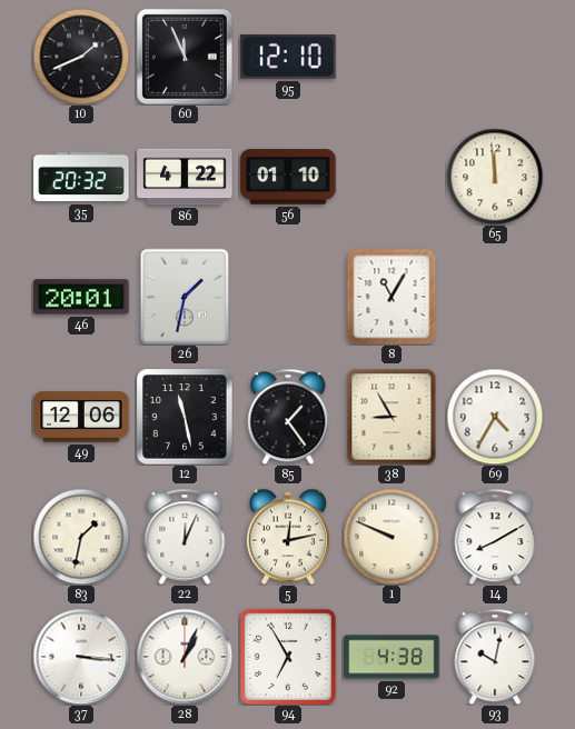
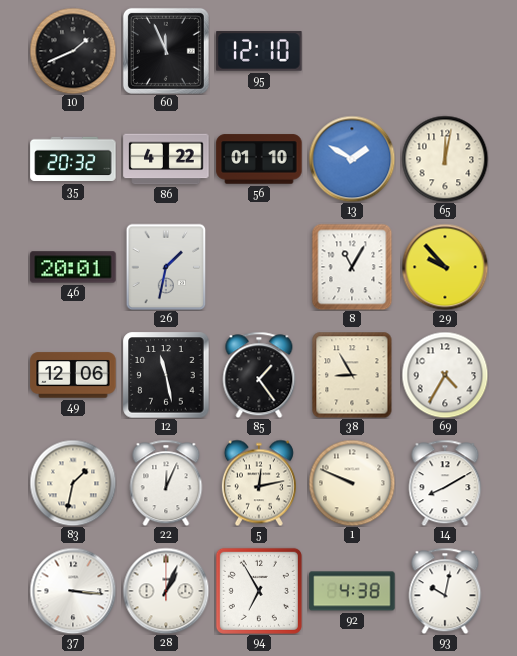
13: none -> 1:50
65: 11:59 -> 12:02
29: none -> 9:53
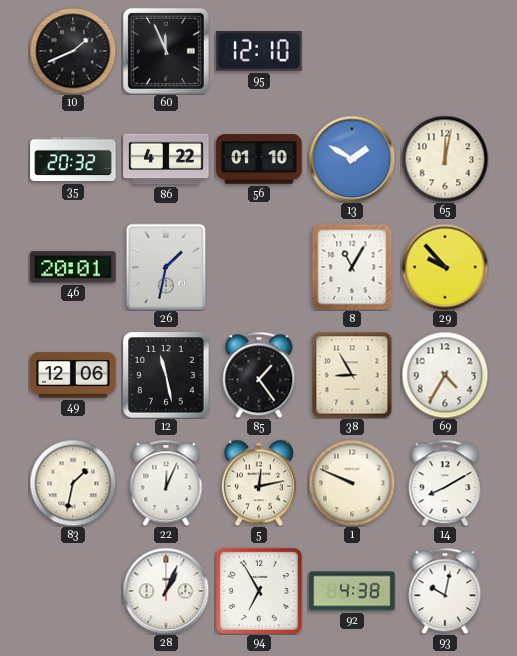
37: 3:16 -> none
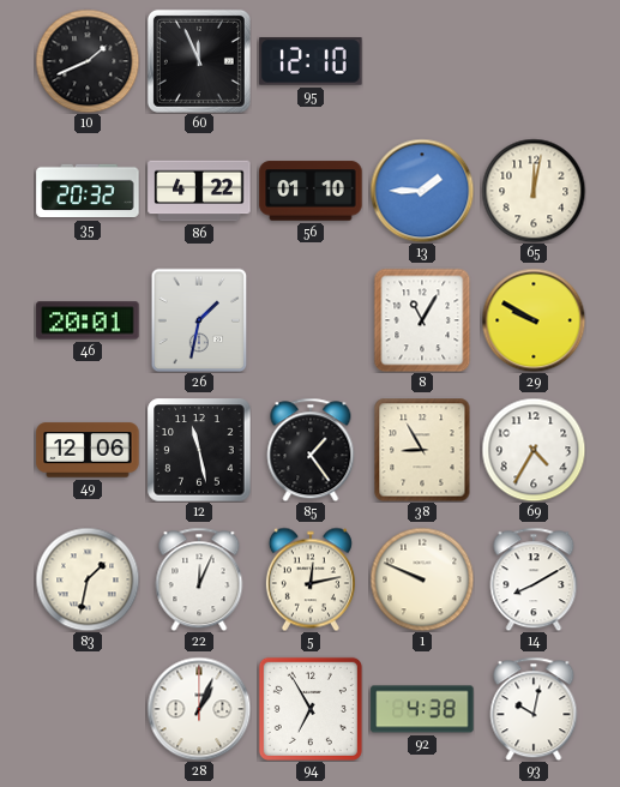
13: 1:50 -> 1:45
29: 9:53 -> 9:50
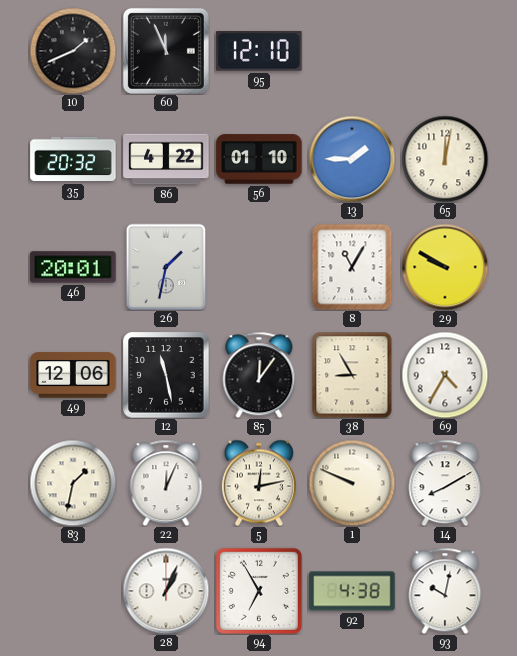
85: 1:24 -> 12:06
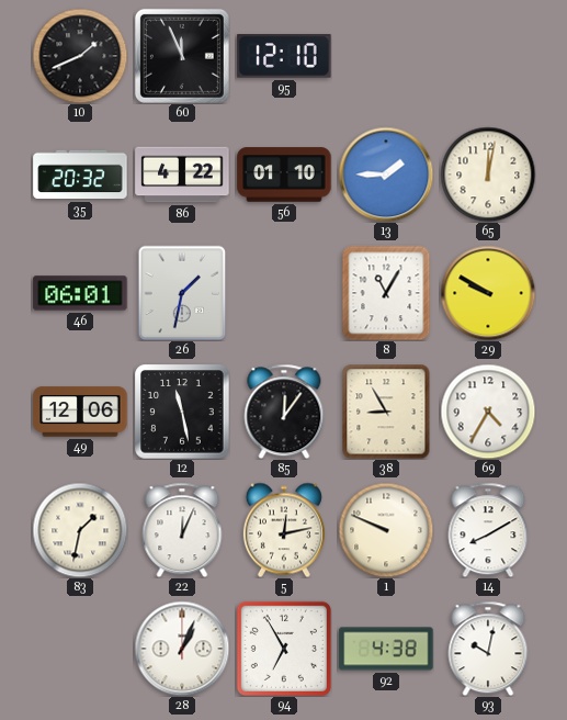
46: 20:01 -> 06:01
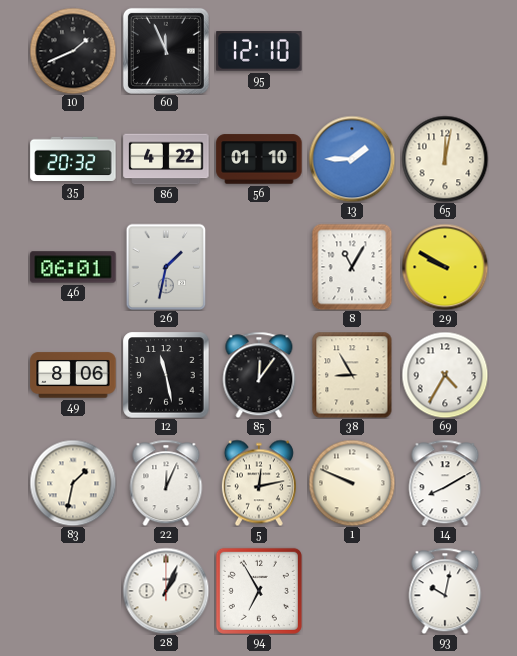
49: 12:06 -> 8:06
92: 4:38 -> none
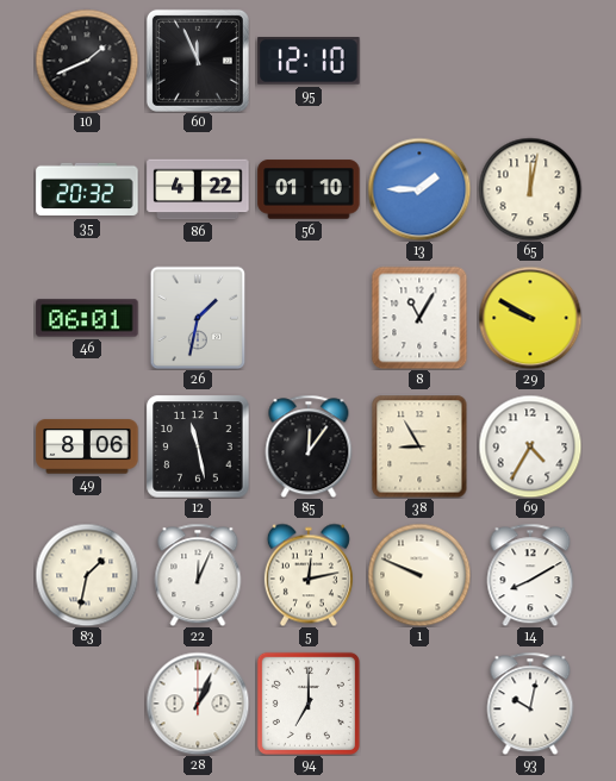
94: 6:55 -> 7:00
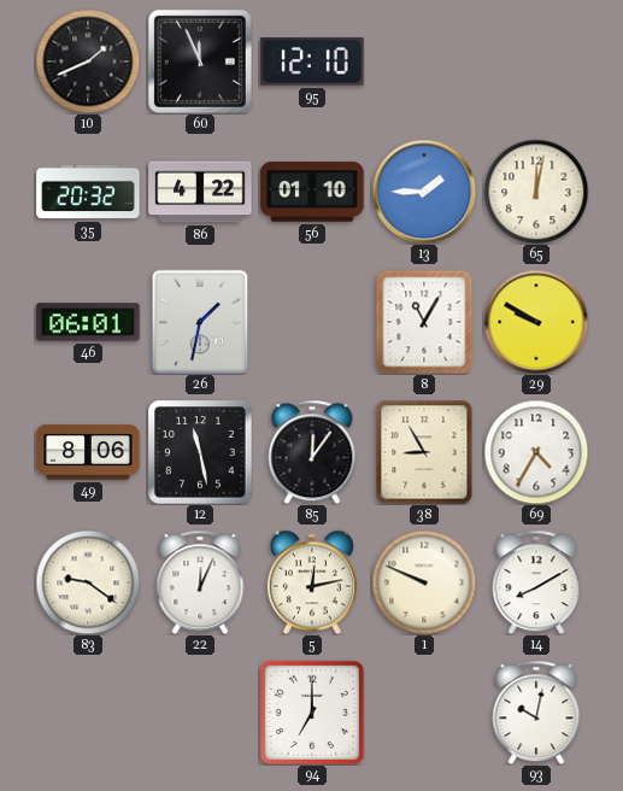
83: 1:32 -> 9:21
28: 1:04 -> none
